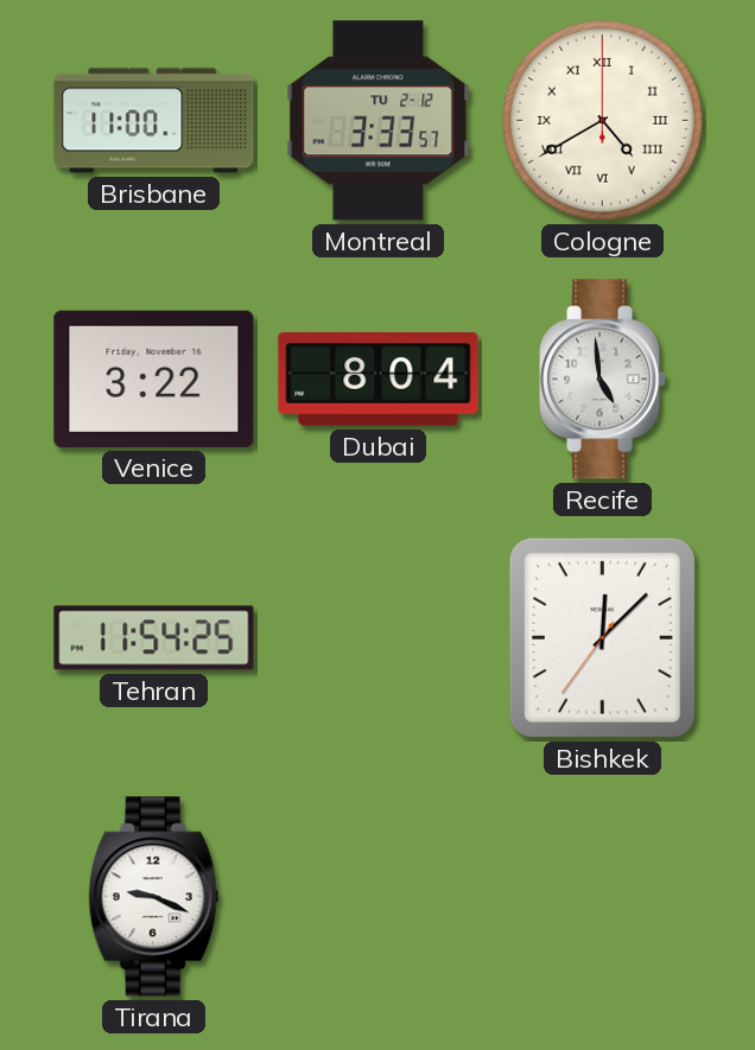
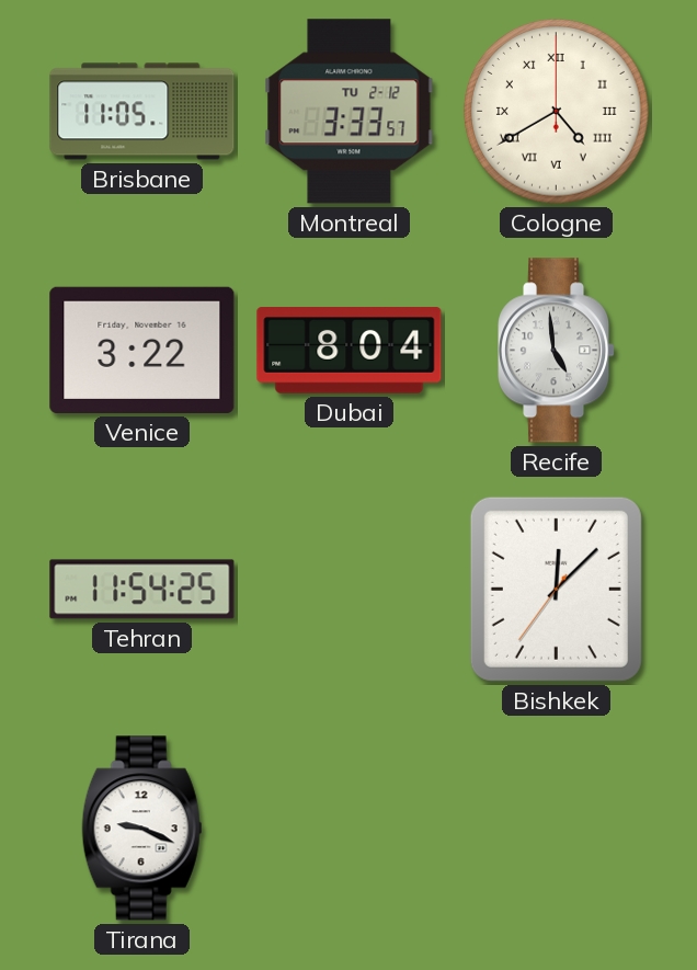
Brisbane: 11:00 -> 11:05
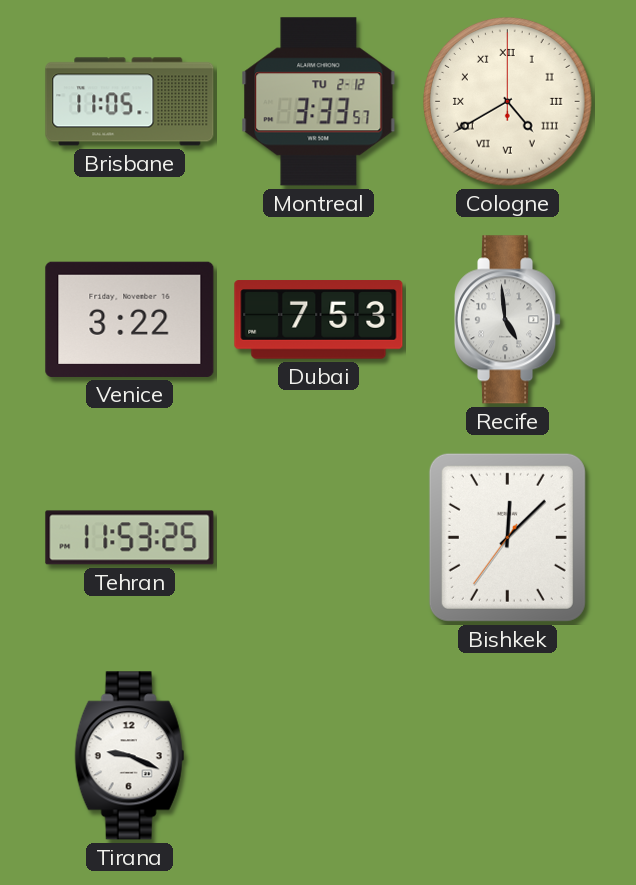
Dubai: 8:04 -> 7:53
Tehran: 11:54 -> 11:53
